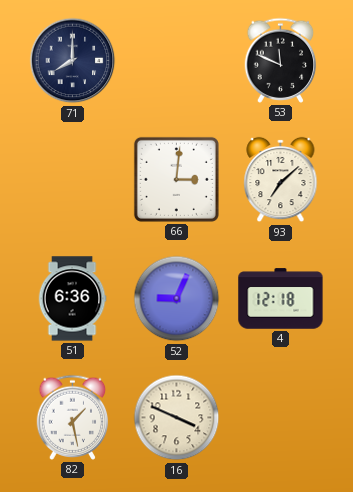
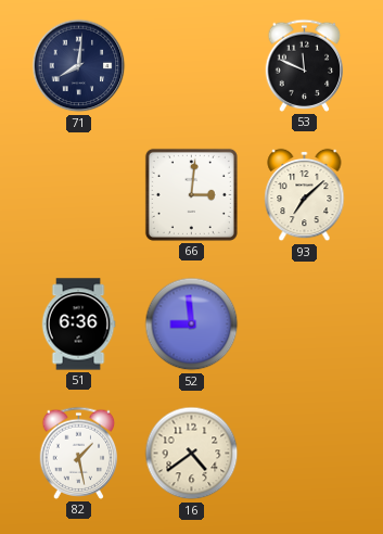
71: 8:00 -> 8:01
52: 9:04 -> 8:59
4: 12:18 -> none
16: 3:49 -> 4:39
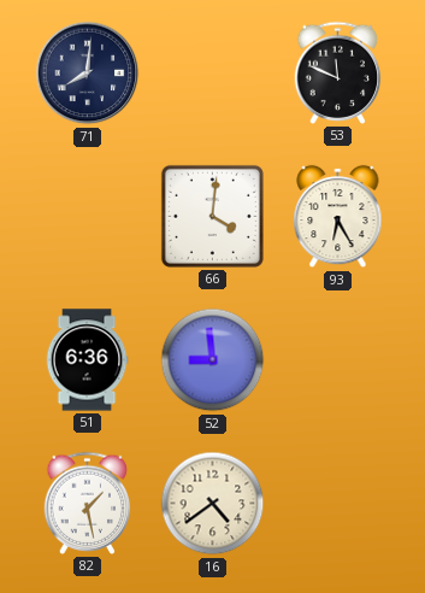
66: 3:01 -> 4:01
93: 7:08 -> 6:25
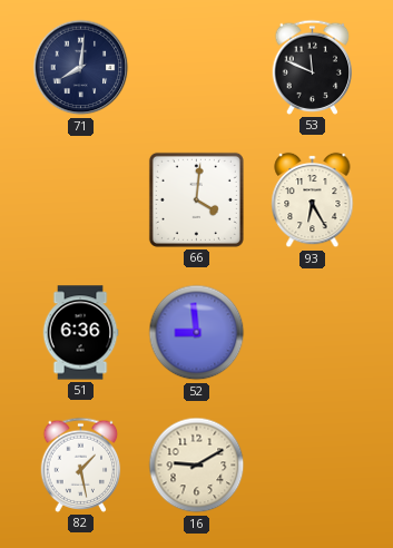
16: 4:39 -> 9:10
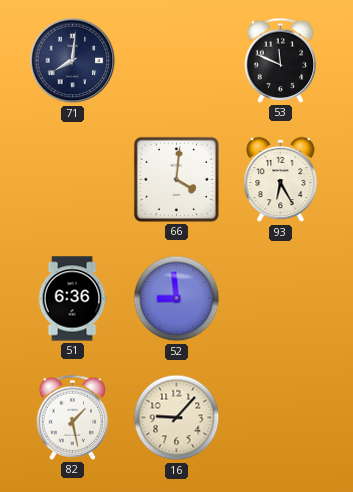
16: 9:10 -> 9:07
